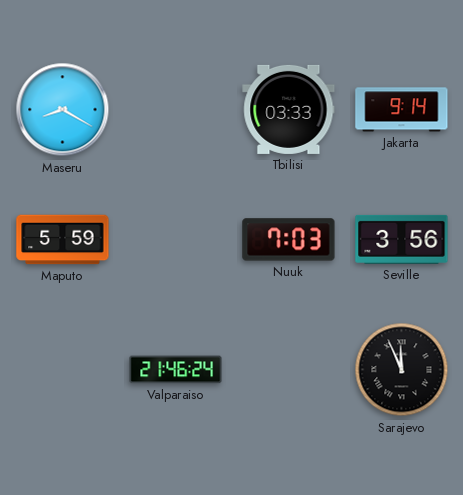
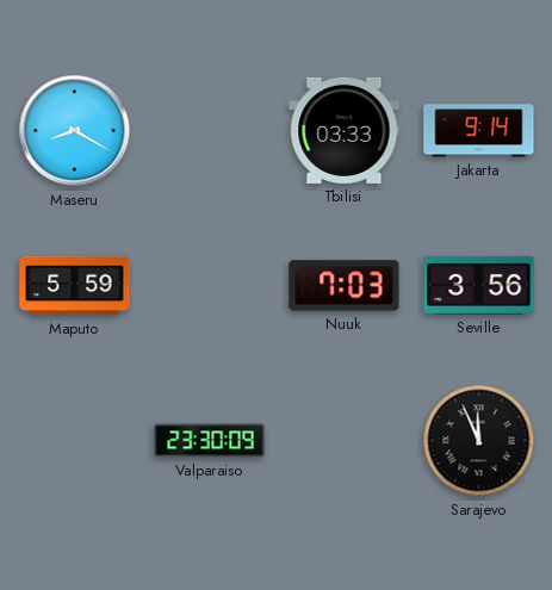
Valparaiso: 21:46 -> 23:30
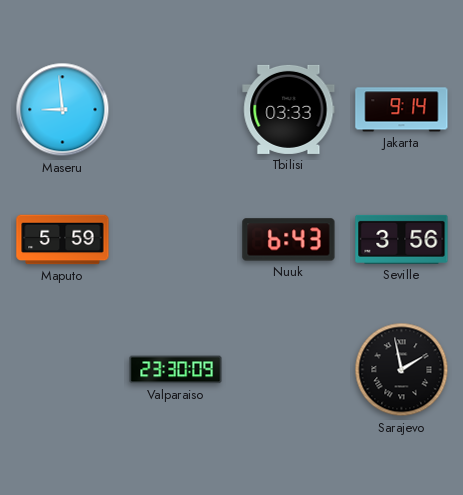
Maseru: 8:20 -> 8:59
Nuuk: 7:03 -> 6:43
Sarajevo: 11:56 -> 1:58
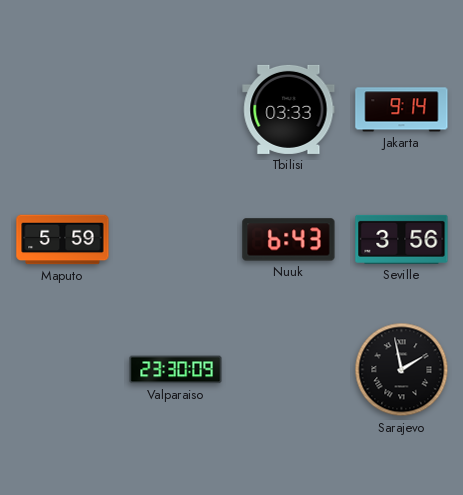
Maseru: 8:59 -> none
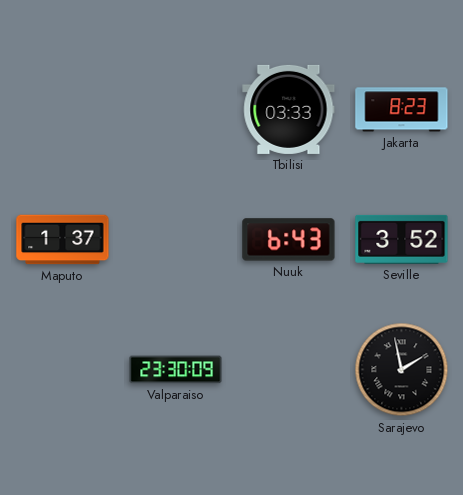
Jakarta: 9:14 -> 8:23
Maputo: 5:59 -> 1:37
Seville: 3:56 -> 3:52
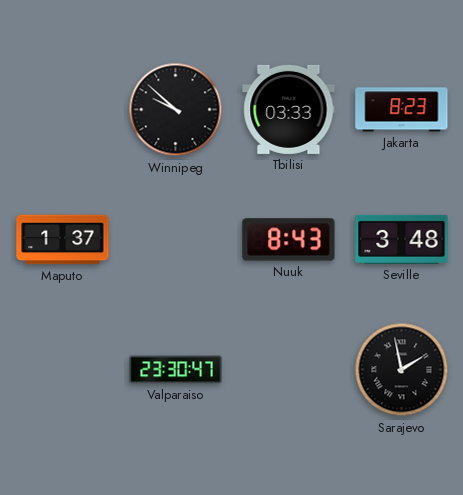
Winnipeg: none -> 9:52
Nuuk: 6:43 -> 8:43
Seville: 3:52 -> 3:48
Valparaiso: 23:30:09 -> 23:30:47
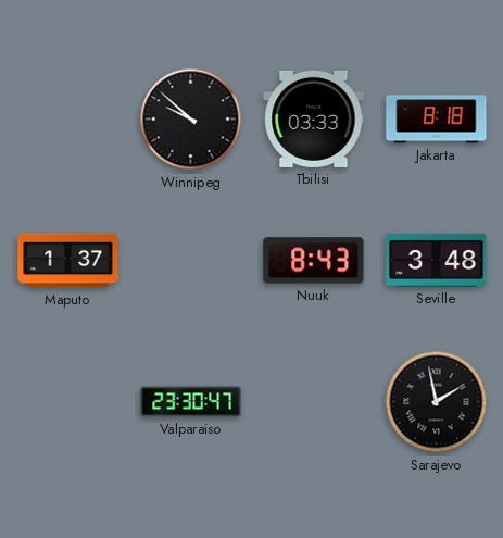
Jakarta: 8:23 -> 8:18
